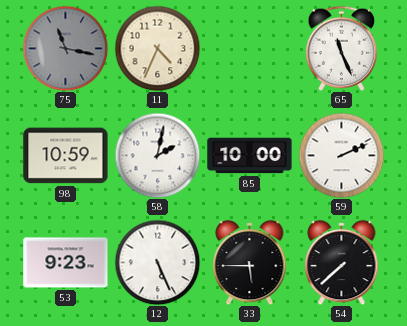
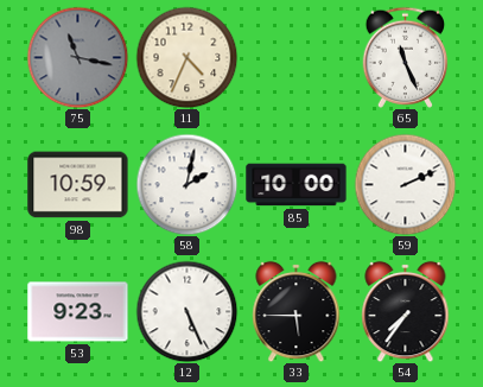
54: 7:38 -> 7:36
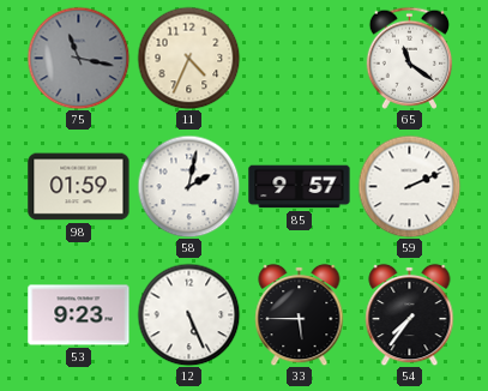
65: 11:26 -> 11:21
98: 10:59 -> 01:59
85: 10:00 -> 9:57
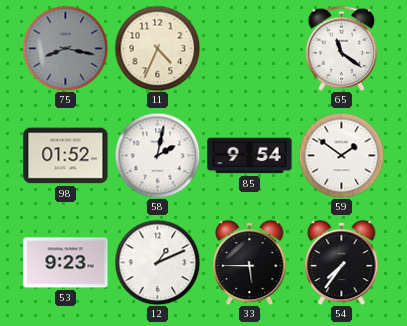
75: 11:17 -> 8:17
98: 01:59 -> 01:52
85: 9:57 -> 9:54
59: 2:11 -> 1:51
12: 5:26 -> 1:11
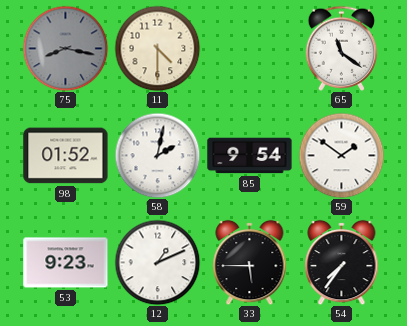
11: 4:34 -> 4:30
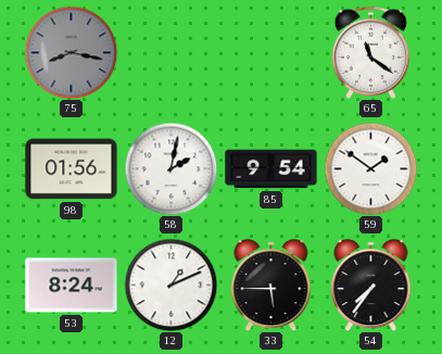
11: 4:30 -> none
98: 01:52 -> 01:56
53: 9:23 -> 8:24
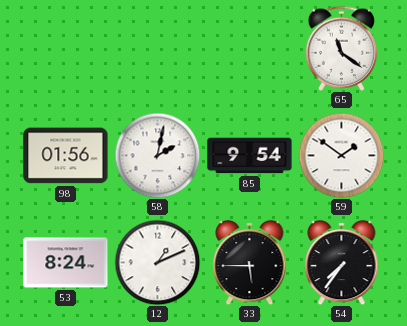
75: 8:17 -> none
